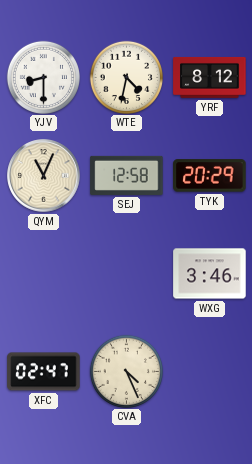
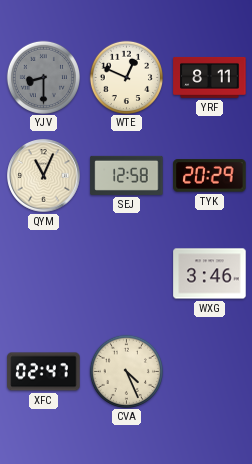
YJV dial: white -> grey
WTE: 4:32 -> 12:49
YRF: 8:12 -> 8:11
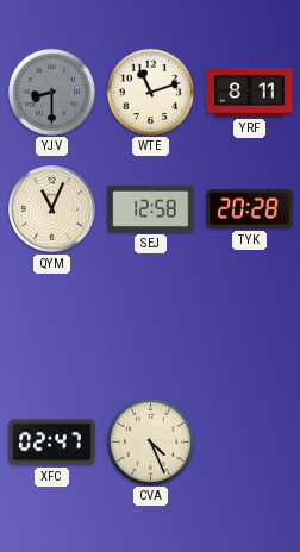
WTE: 12:49 -> 11:12
TYK: 20:29 -> 20:28
WXG: 3:46 -> none
